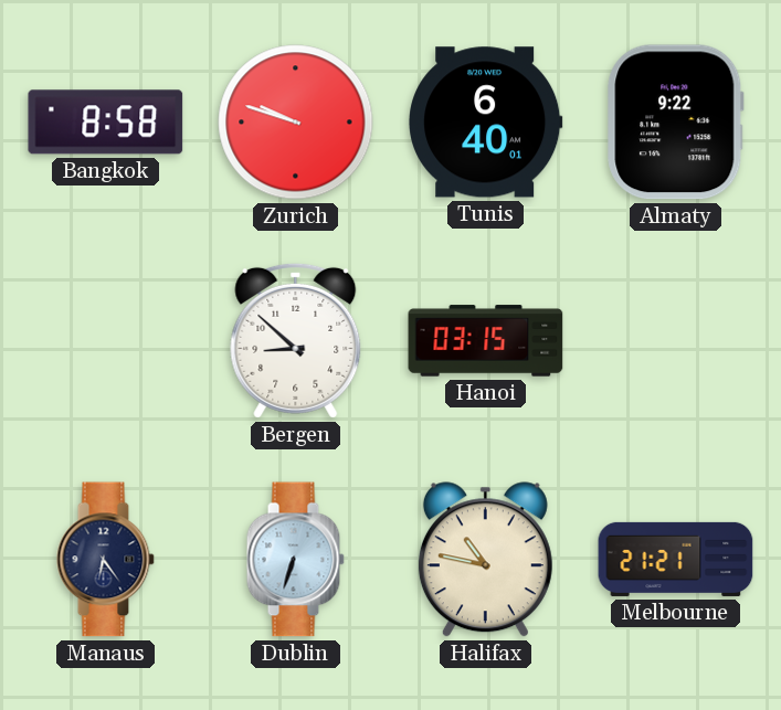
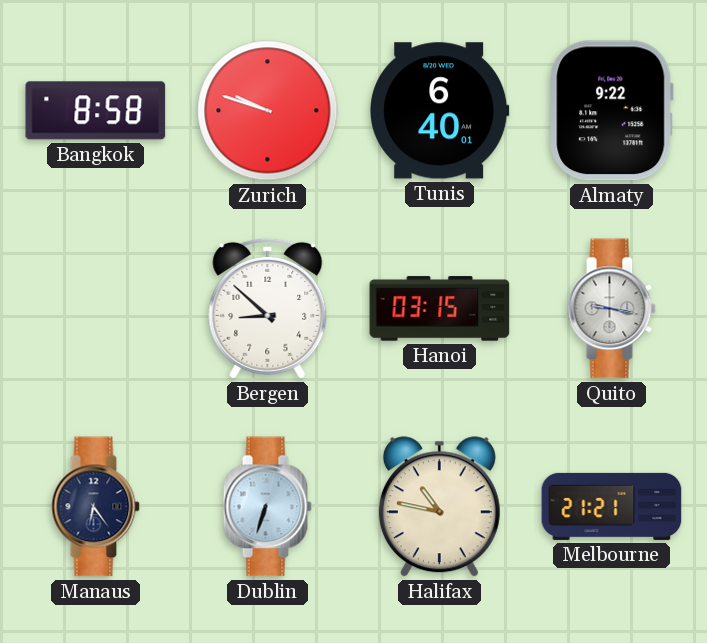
Quito: none -> 9:17
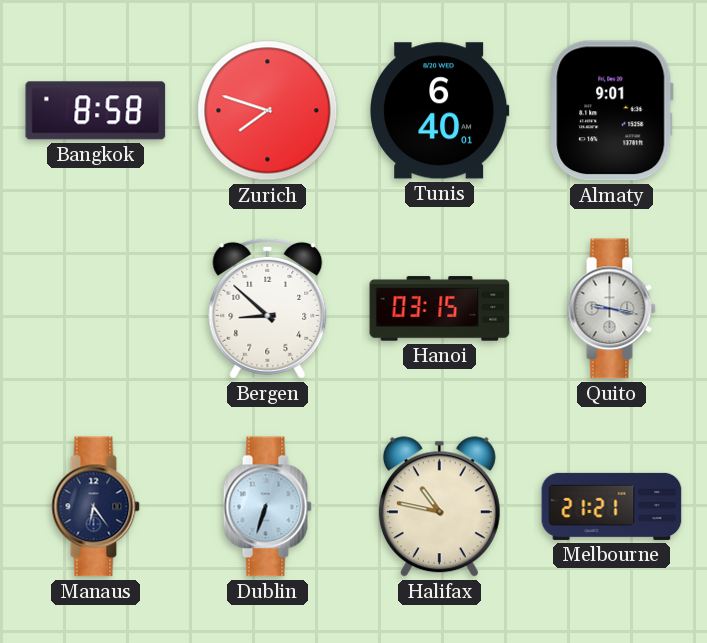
Zurich: 9:48 -> 7:48
Almaty: 9:22 -> 9:01
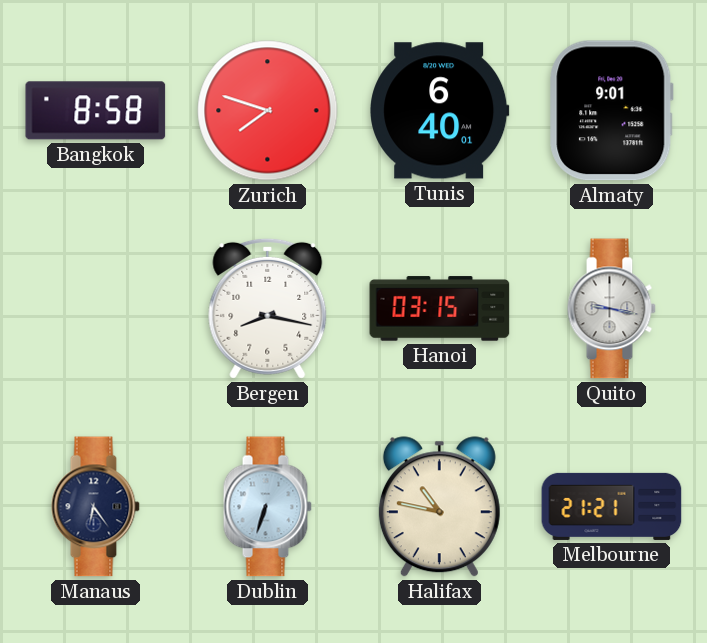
Bergen: 8:52 -> 8:17
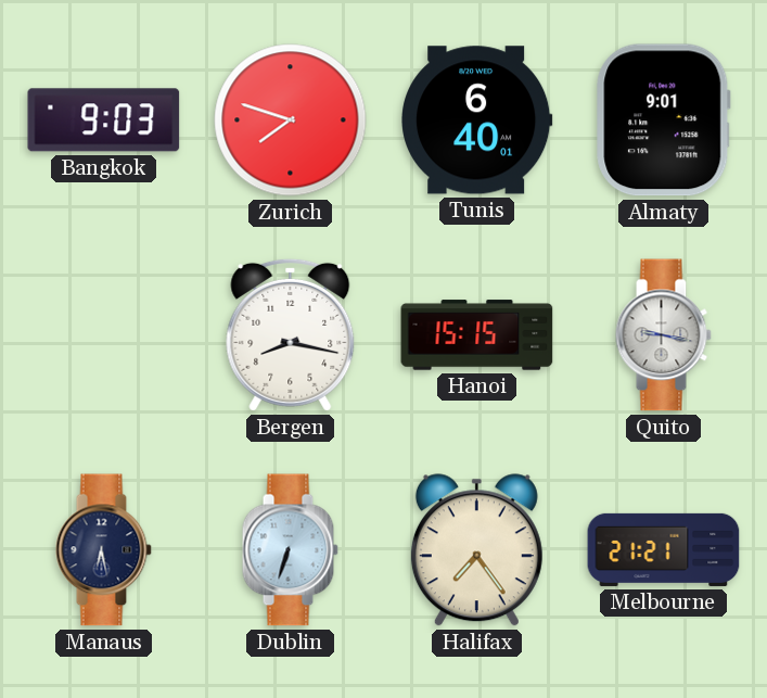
Bangkok: 8:58 -> 9:03
Hanoi: 03:15 -> 15:15
Manaus: 6:24 -> 6:28
Halifax: 10:47 -> 7:24
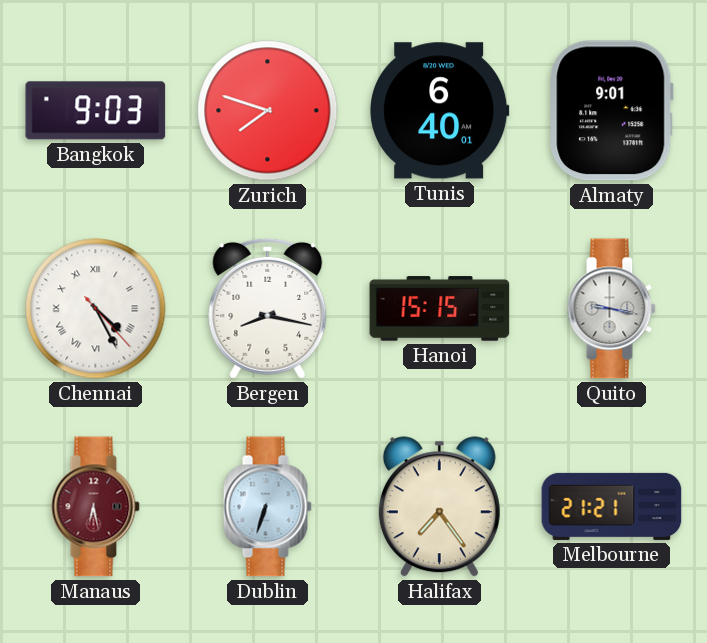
Chennai: none -> 4:25
Manaus dial: navy -> burgundy
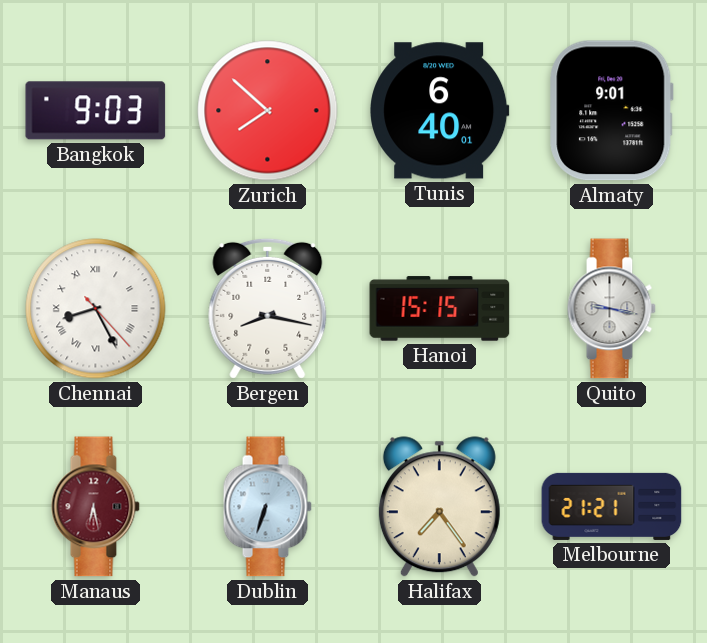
Zurich: 7:48 -> 7:52
Chennai: 4:25 -> 8:25
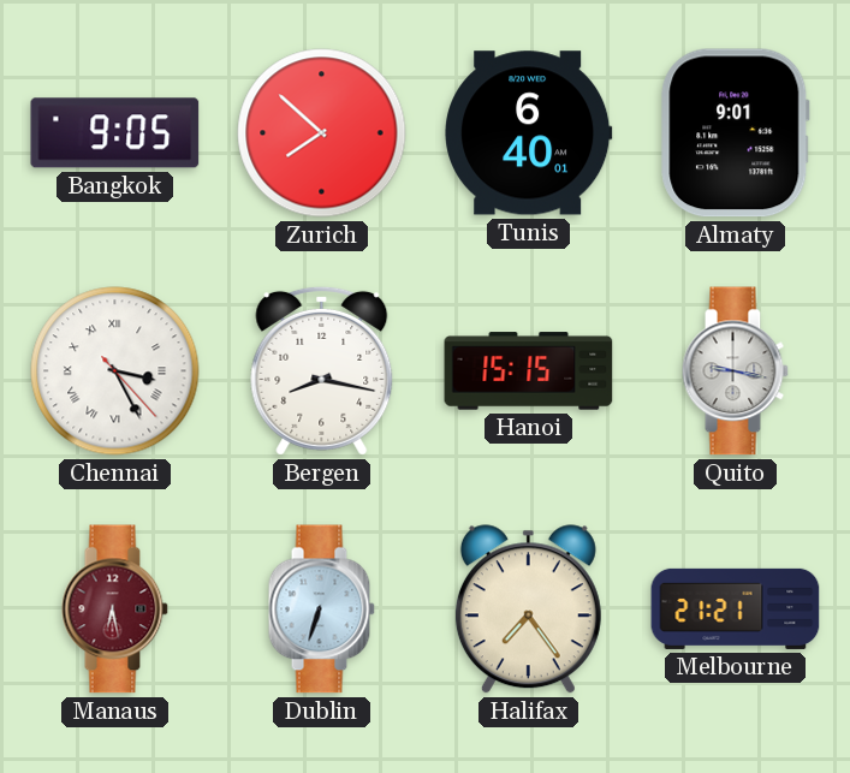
Bangkok: 9:03 -> 9:05
Chennai: 8:25 -> 3:25
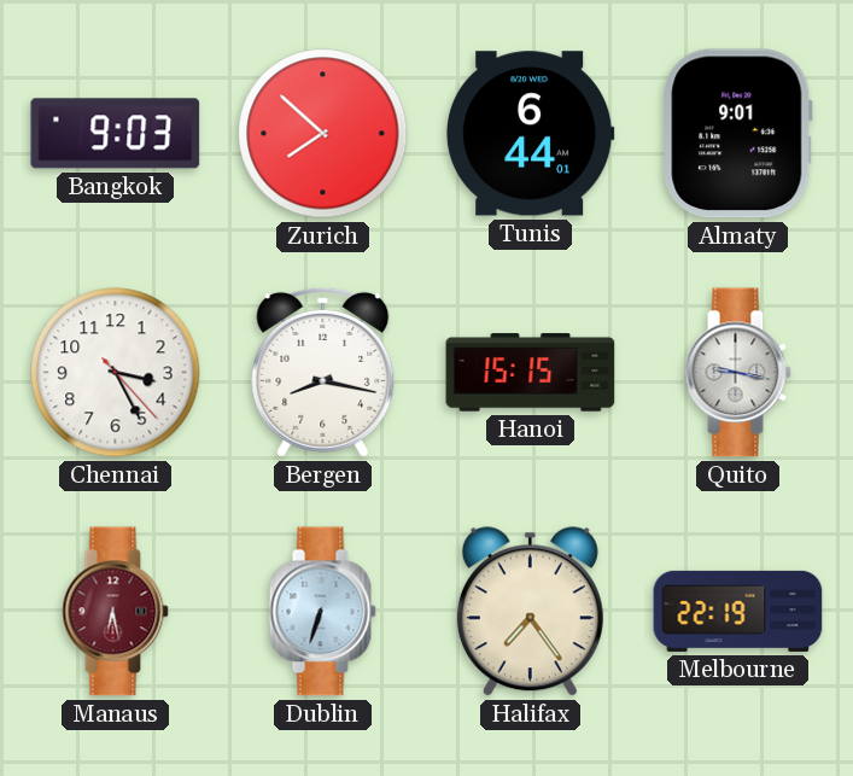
Bangkok: 9:05 -> 9:03
Tunis: 6:40 -> 6:44
Chennai numerals: Roman -> Arabic
Melbourne: 21:21 -> 22:19
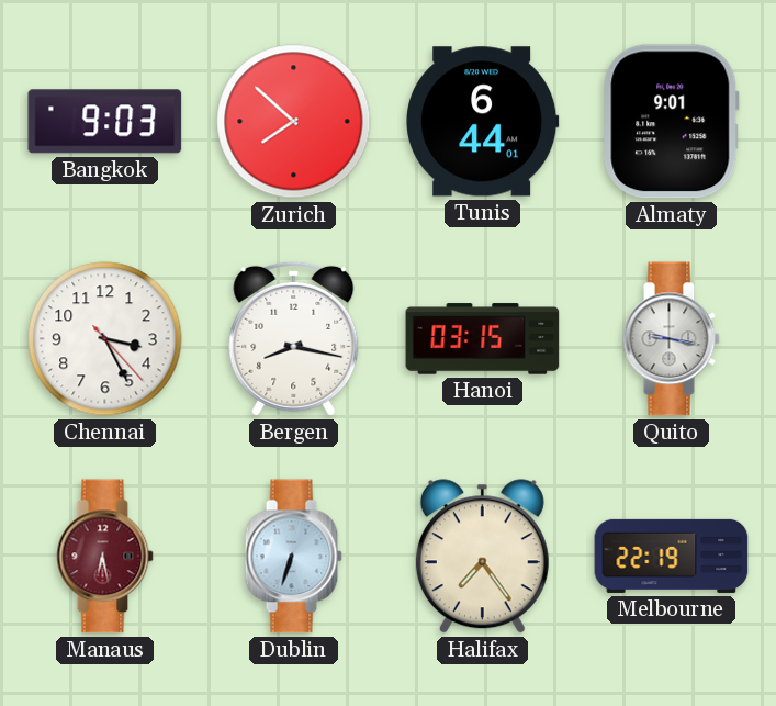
Hanoi: 15:15 -> 03:15
